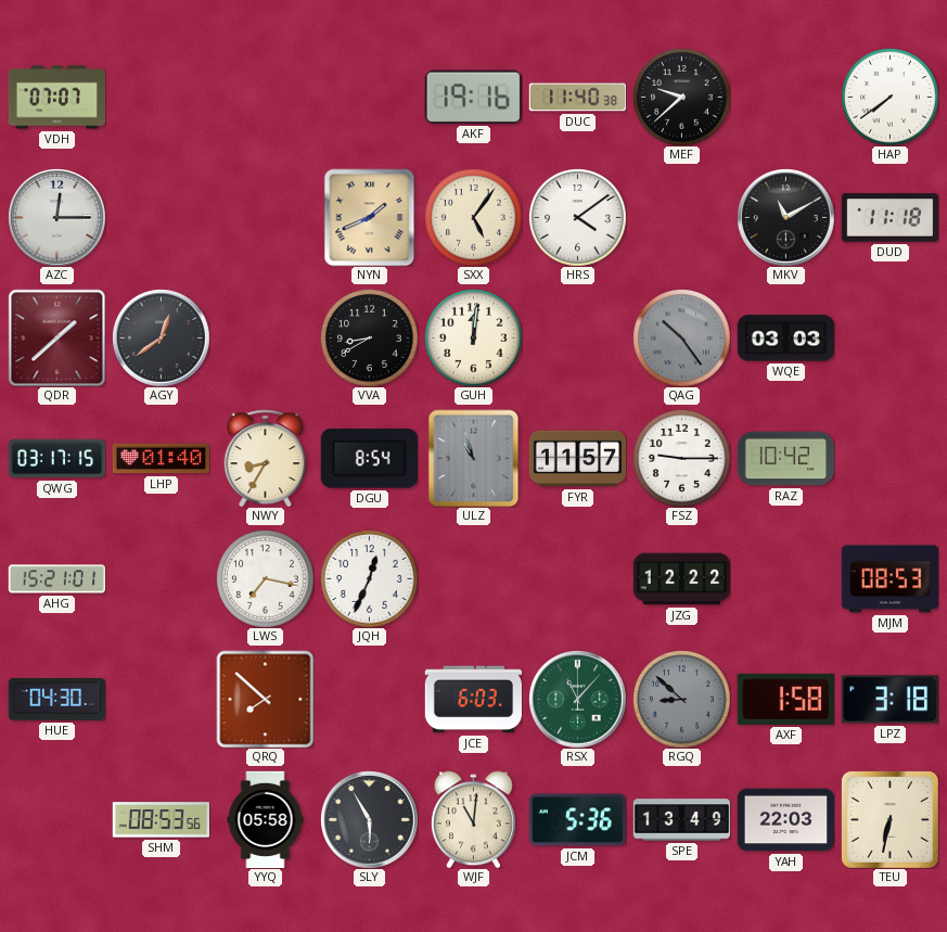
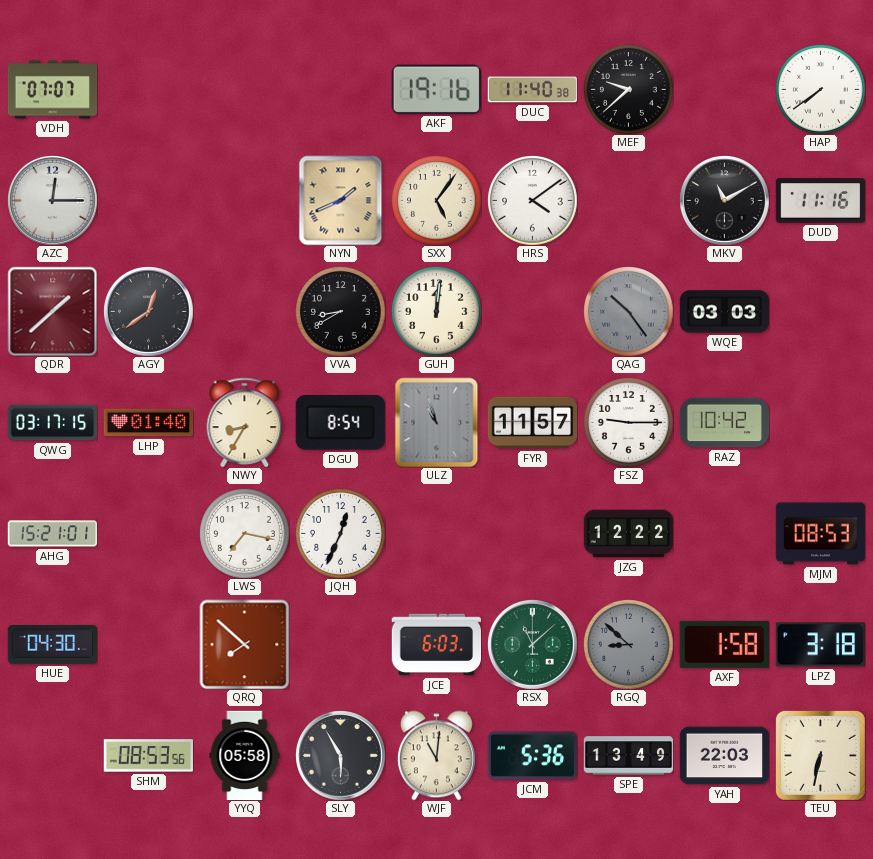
DUD: 11:18 -> 11:16
RSX: 11:07 -> 11:08
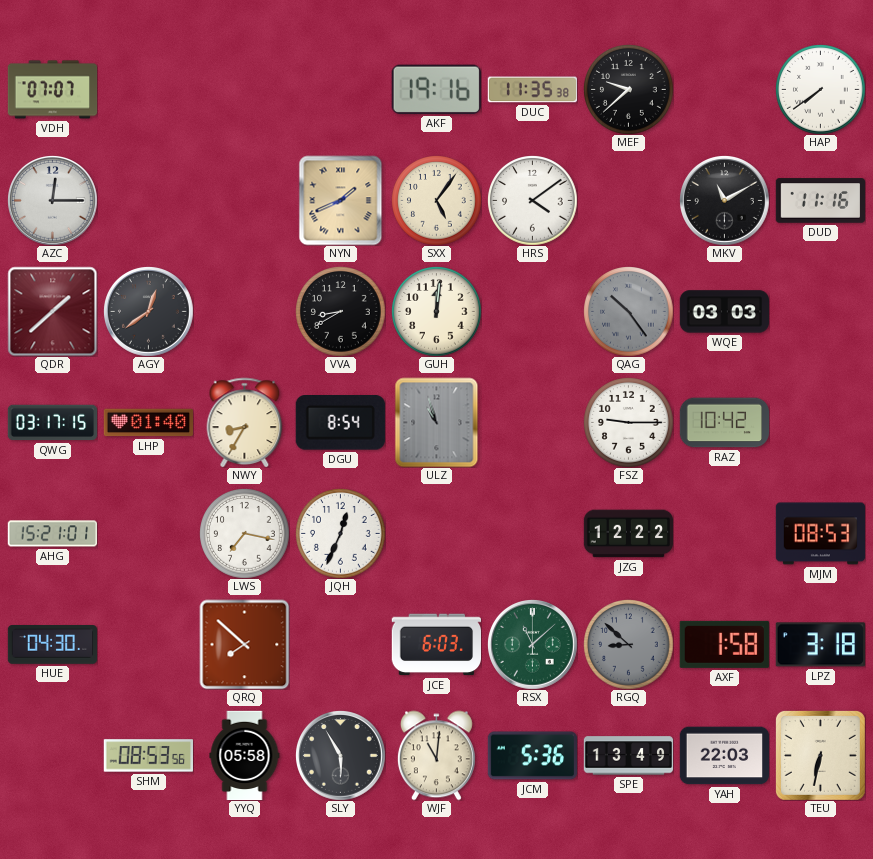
DUC: 11:40 -> 11:35
FYR: 11:57 -> none
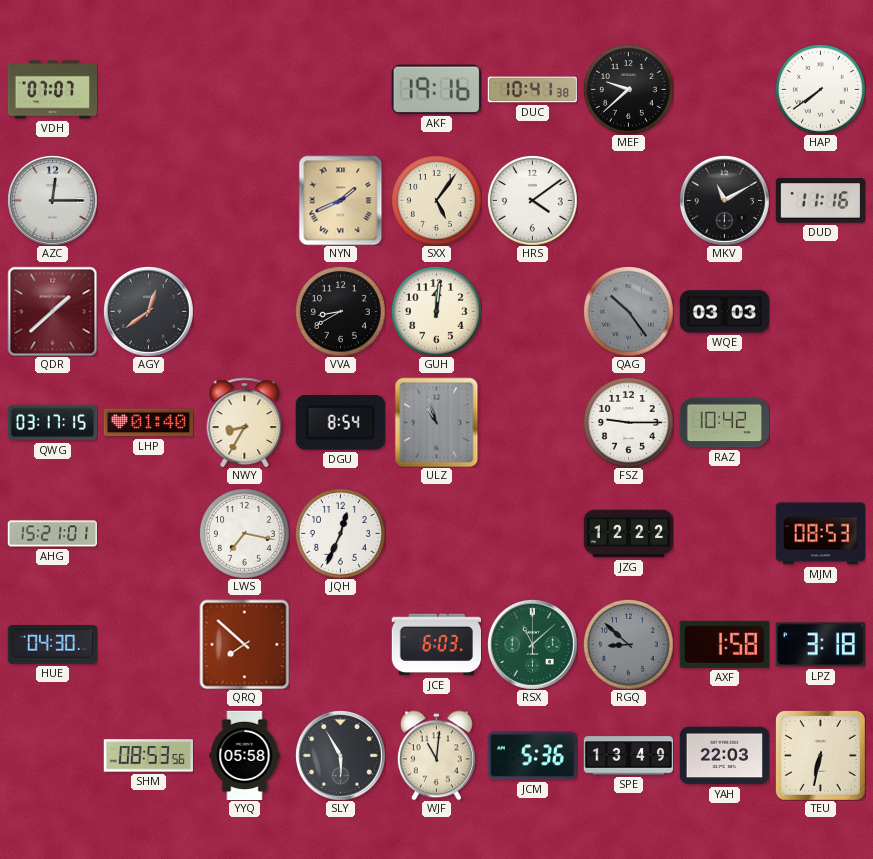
DUC: 11:35 -> 10:41
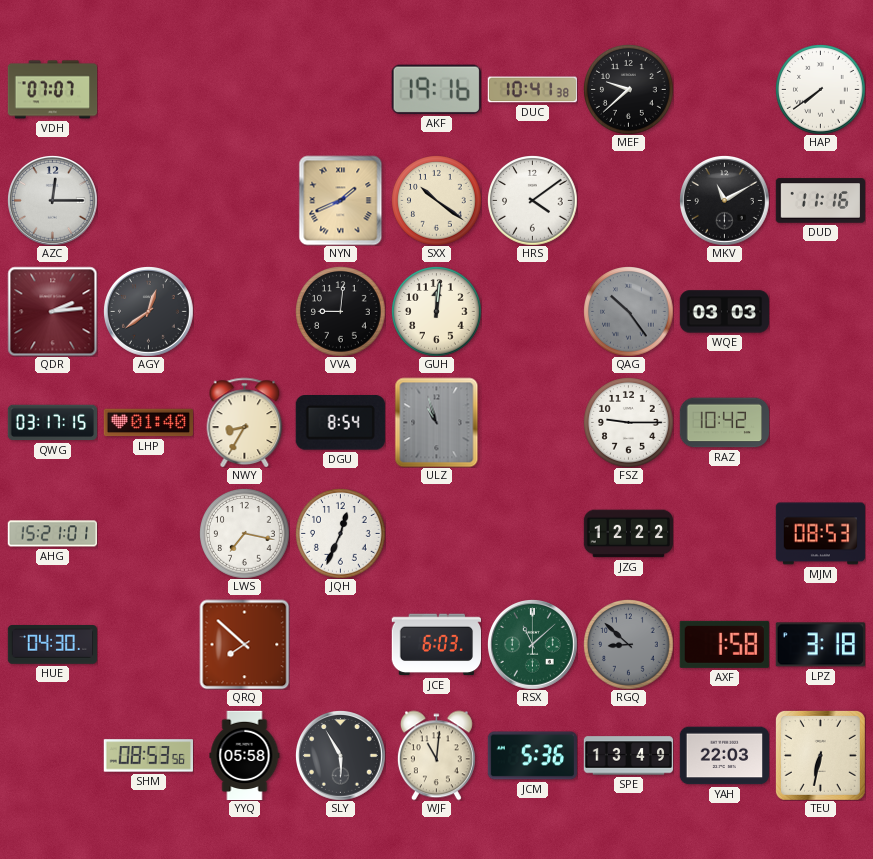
SXX: 5:06 -> 10:21
QDR: 1:38 -> 2:14
VVA: 8:40 -> 9:01
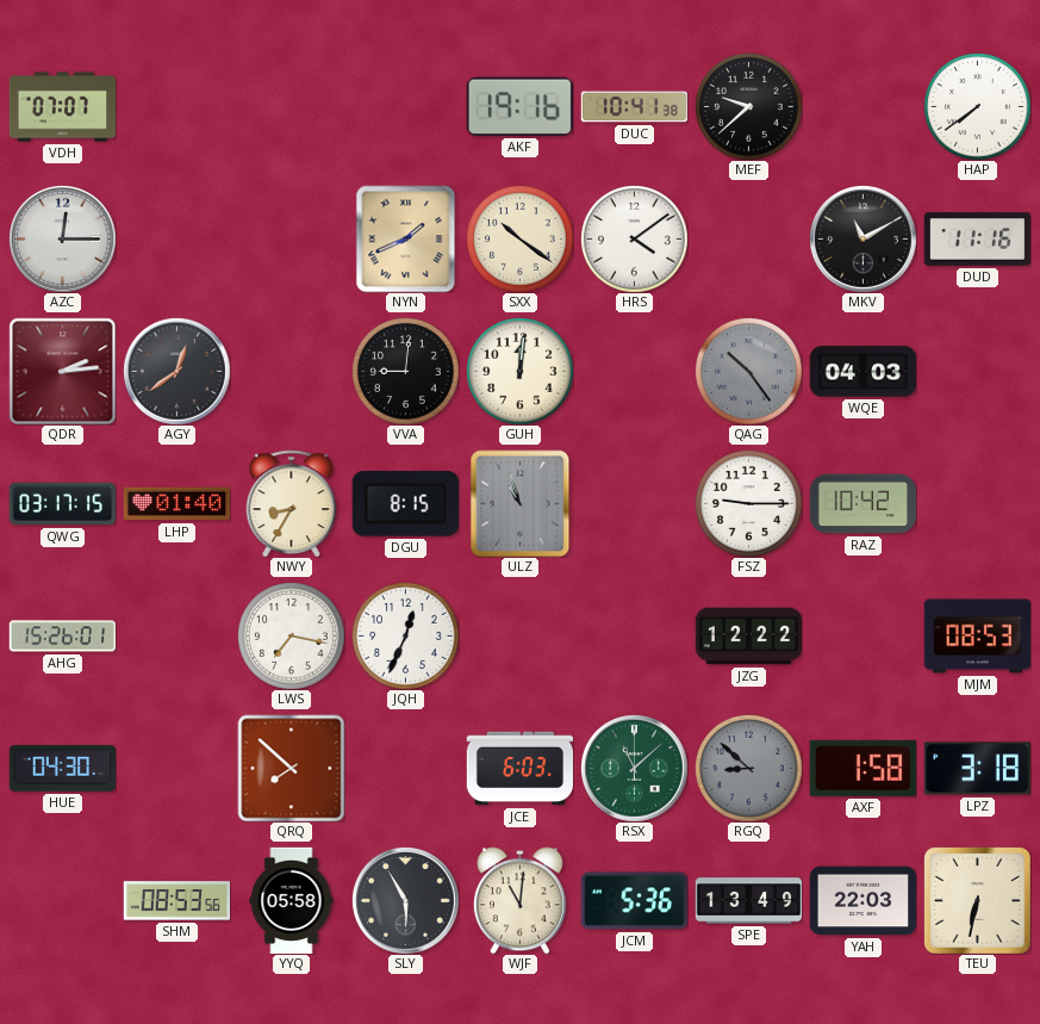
WQE: 03:03 -> 04:03
DGU: 8:54 -> 8:15
AHG: 15:21 -> 15:26
